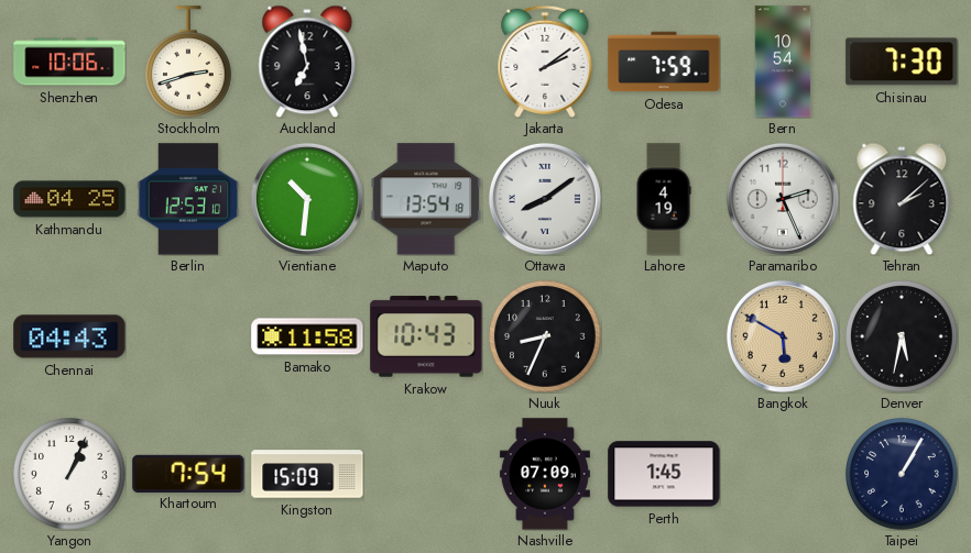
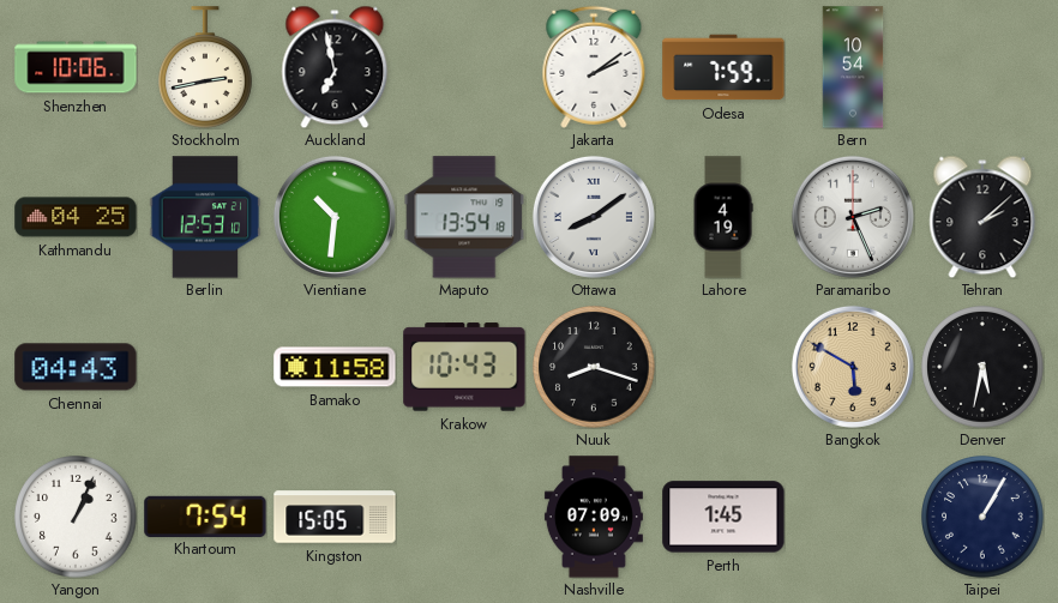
Stockholm: 2:42 -> 2:43
Chisinau: 7:30 -> none
Nuuk: 8:34 -> 8:18
Kingston: 15:09 -> 15:05
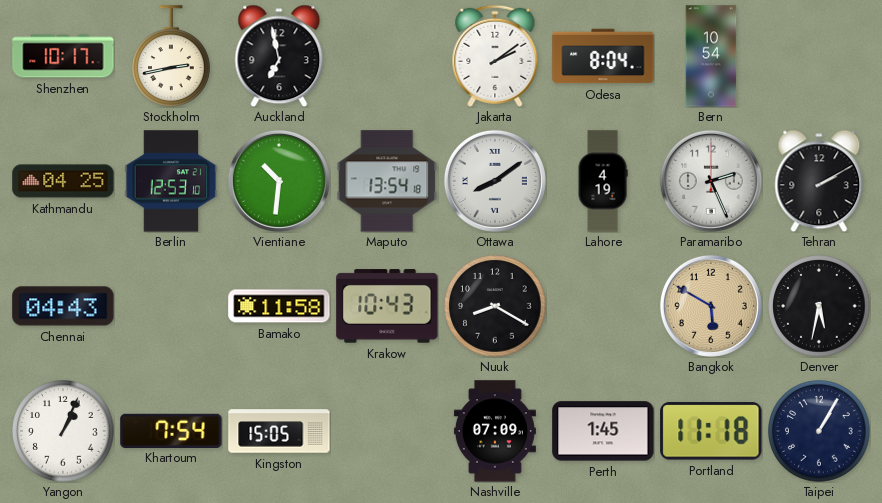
Shenzhen: 10:06 -> 10:17
Odesa: 7:59 -> 8:04
Tehran: 2:08 -> 2:10
Nuuk: 8:18 -> 8:20
Portland: none -> 11:18
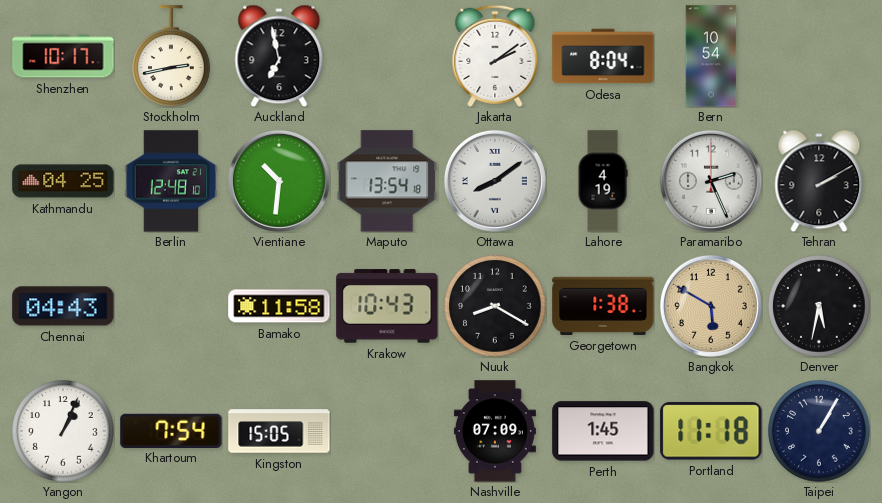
Berlin: 12:53 -> 12:48
Georgetown: none -> 1:38
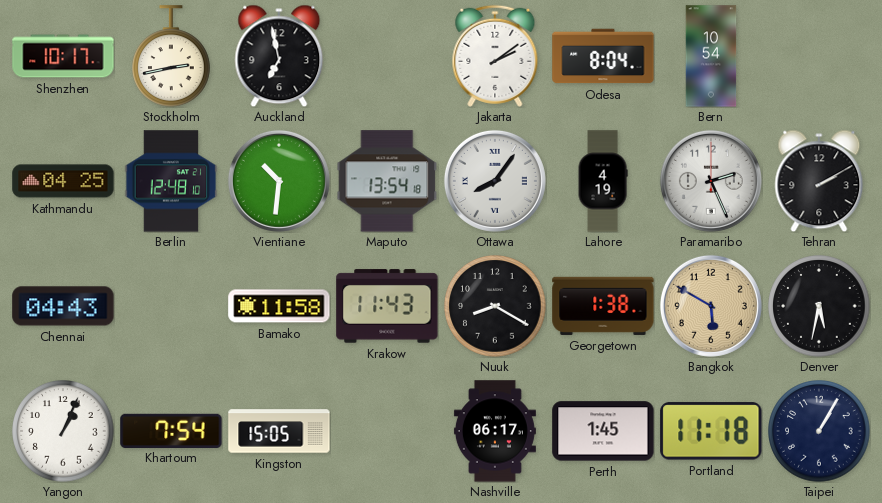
Ottawa: 8:09 -> 8:06
Krakow: 10:43 -> 11:43
Nashville: 07:09 -> 06:17
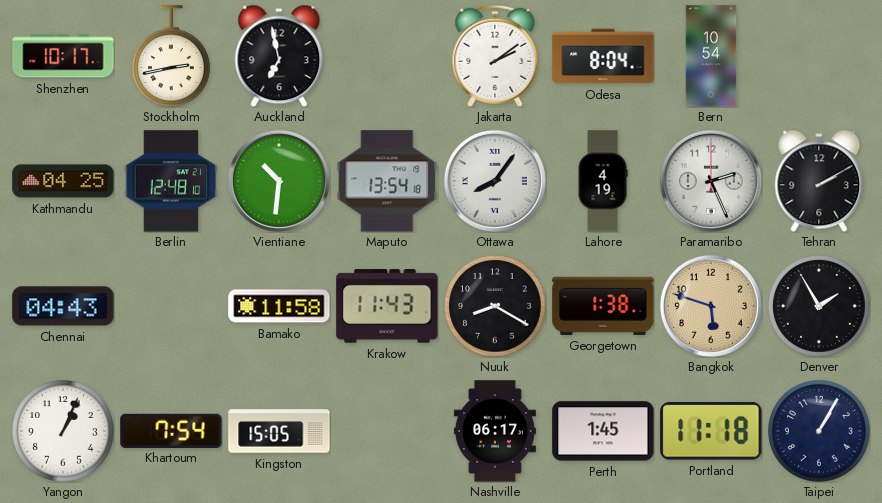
Bangkok: 5:50 -> 5:48
Denver: 5:32 -> 1:55
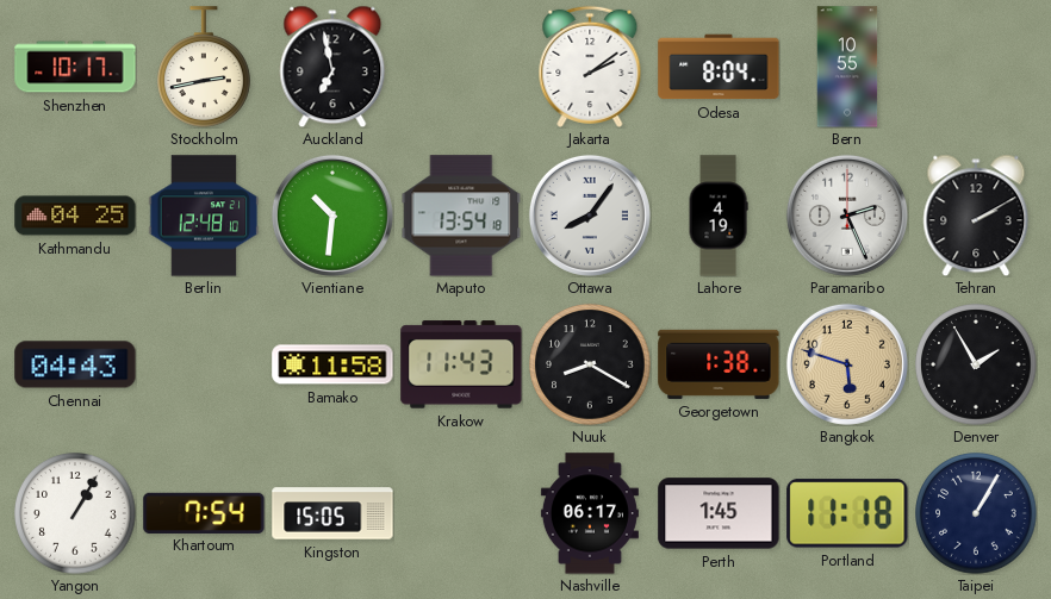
Bern: 10:54 -> 10:55
Yangon: 1:04 -> 1:05
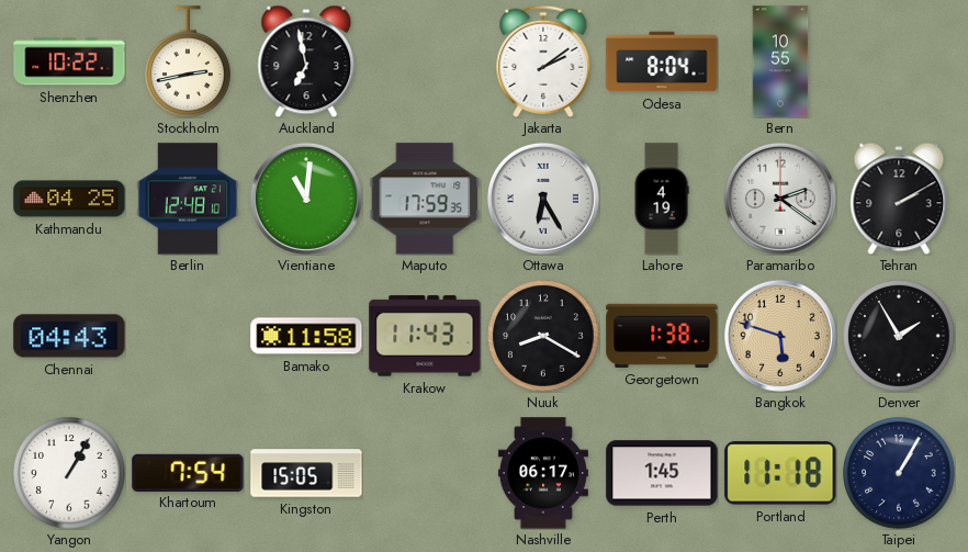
Shenzhen: 10:17 -> 10:22
Vientiane: 10:31 -> 11:01
Maputo: 13:54 -> 17:59
Ottawa: 8:06 -> 6:25
Paramaribo: 2:26 -> 2:21
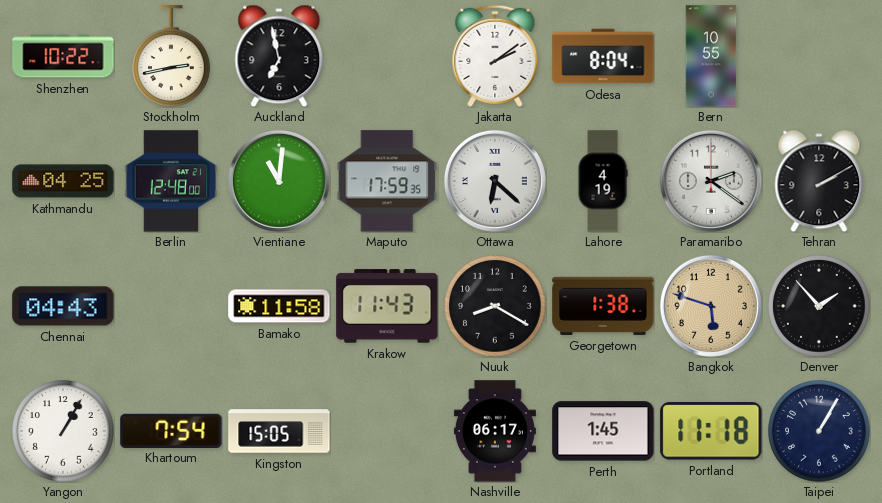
Berlin: 12:48:10 -> 12:48:00
Ottawa: 6:25 -> 6:22
Denver: 1:55 -> 1:53
